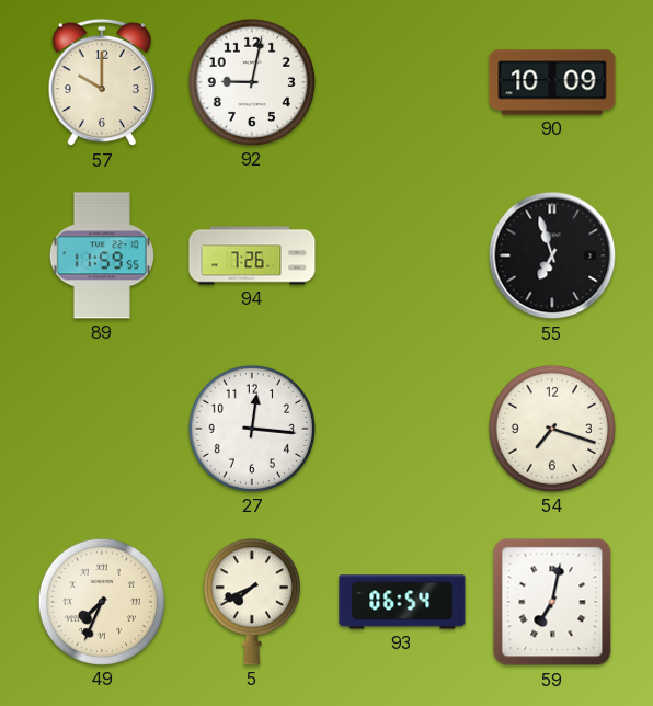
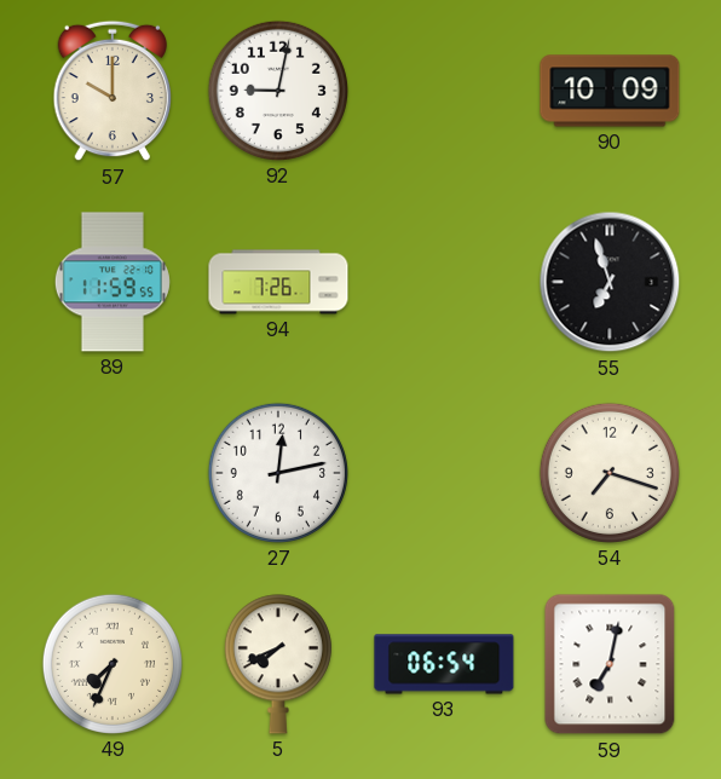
27: 12:16 -> 12:13
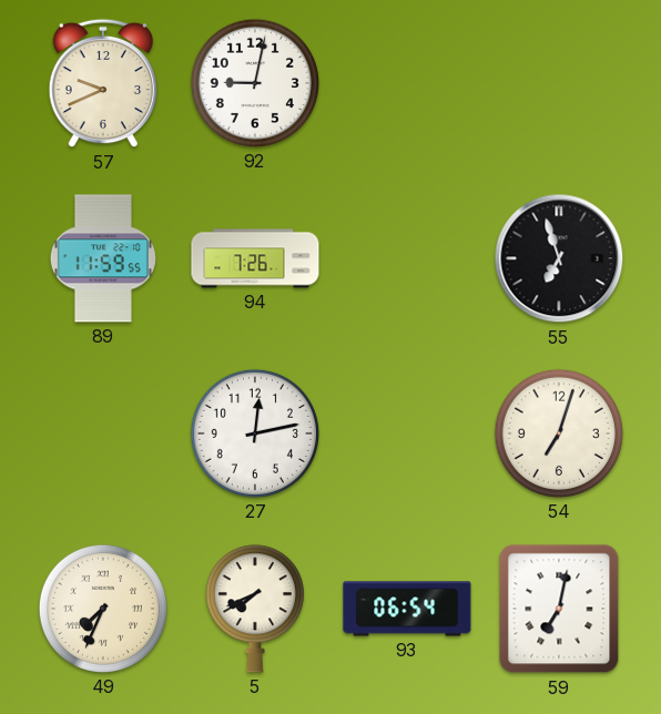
57: 10:00 -> 9:41
90: 10:09 -> none
54: 7:18 -> 7:03
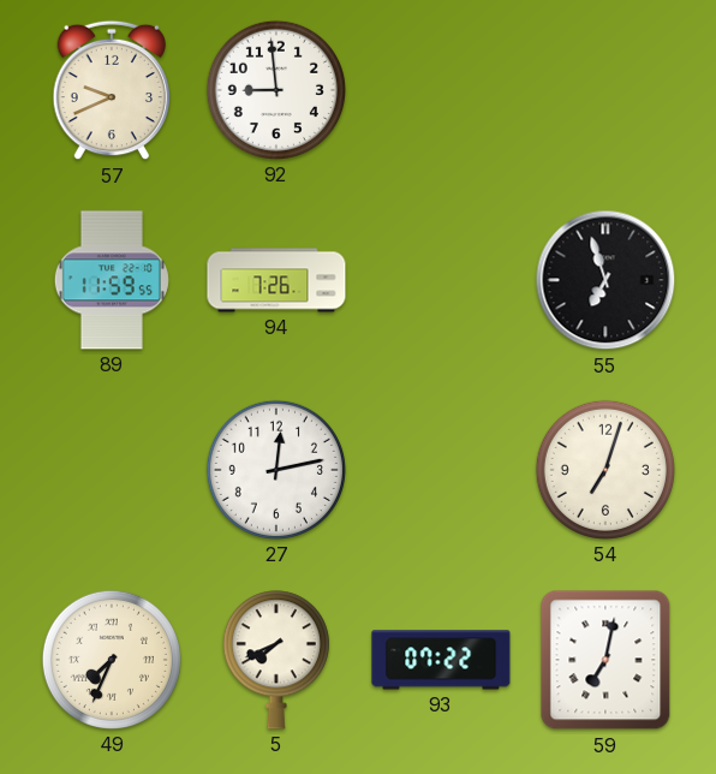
92: 9:02 -> 8:59
93: 06:54 -> 07:22
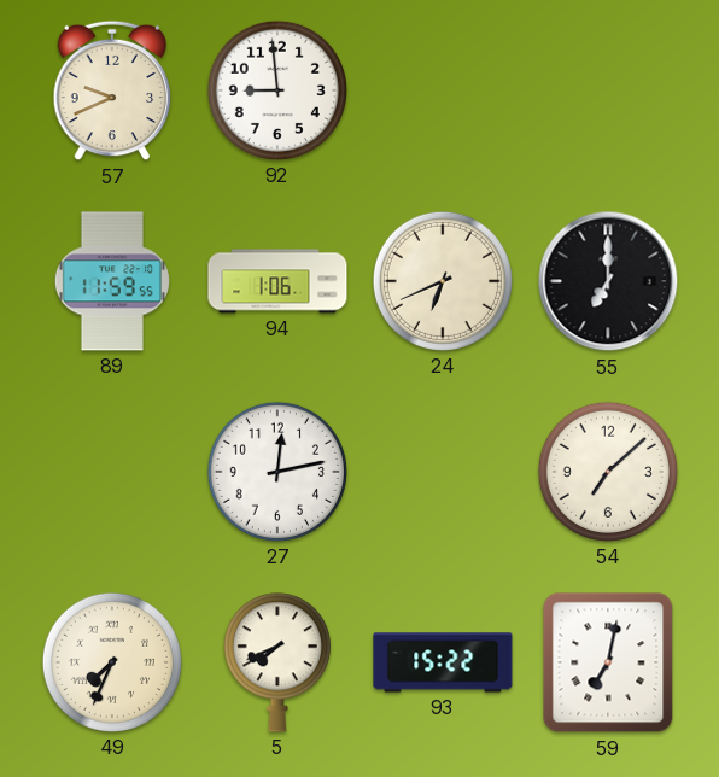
94: 7:26 -> 1:06
24: none -> 6:41
55: 6:57 -> 7:00
54: 7:03 -> 7:08
93: 07:22 -> 15:22
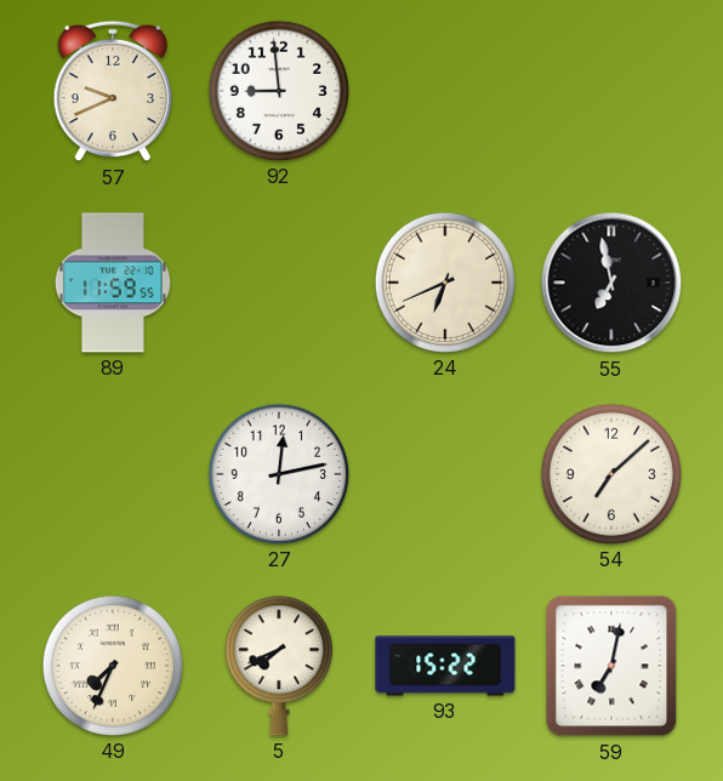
94: 1:06 -> none
55: 7:00 -> 6:58
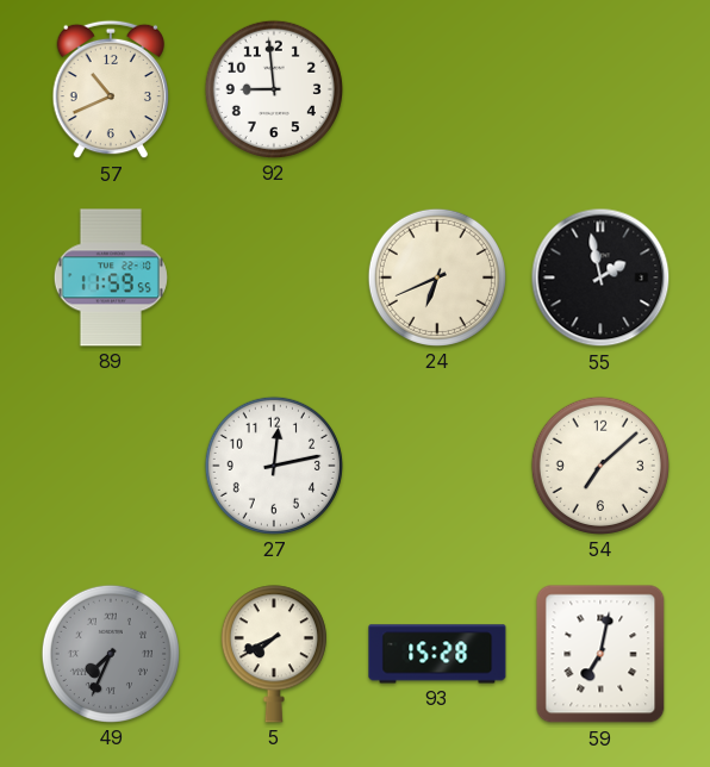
57: 9:41 -> 10:41
55: 6:58 -> 1:58
49 dial: cream -> grey
93: 15:22 -> 15:28
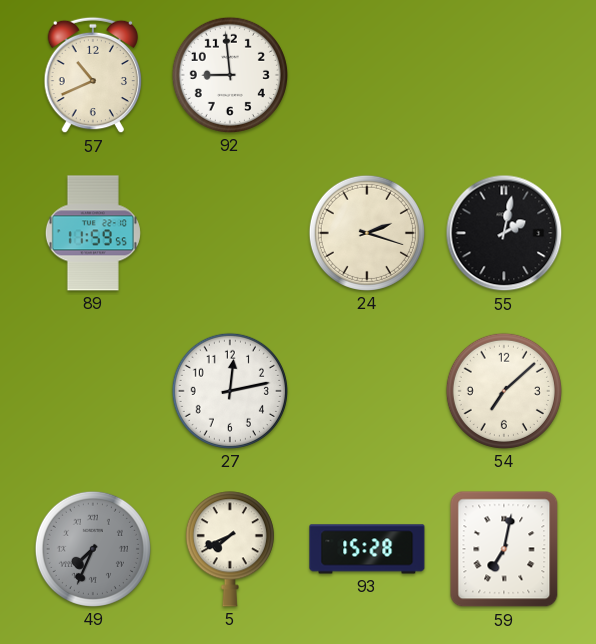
24: 6:41 -> 2:18
55: 1:58 -> 2:02
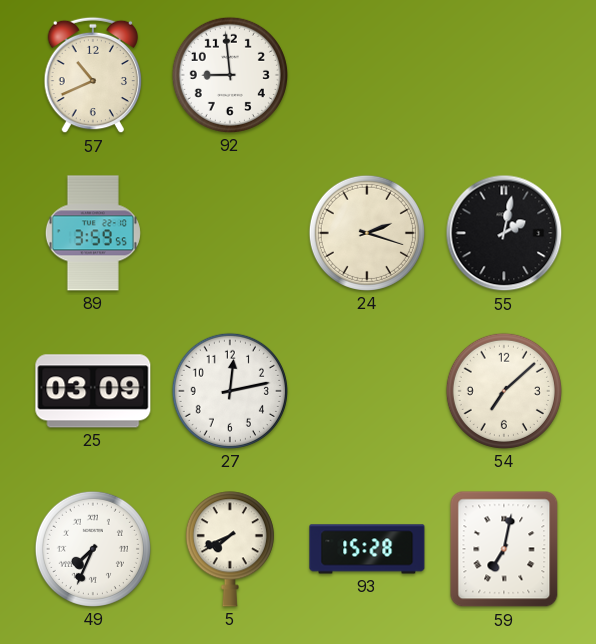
89: 11:59 -> 3:59
25: none -> 03:09
49 dial: grey -> white
